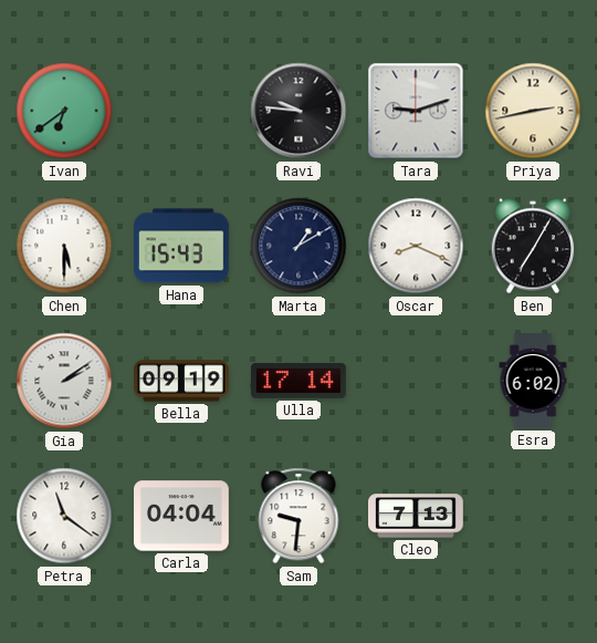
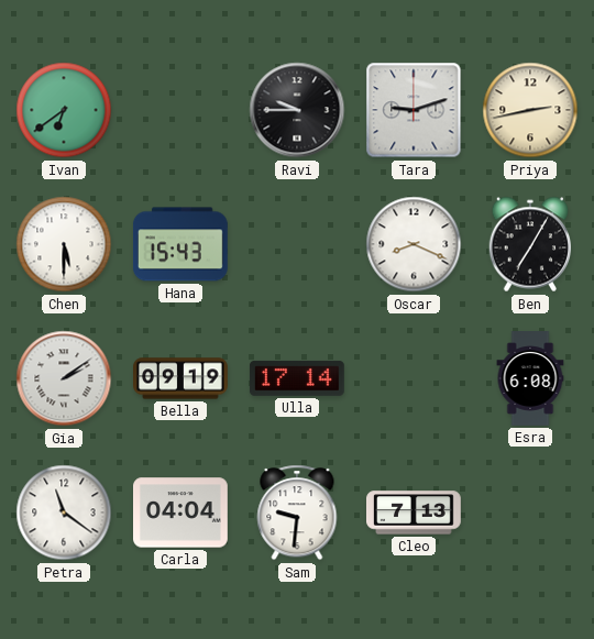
Ravi: 9:46 -> 9:45
Marta: 1:10 -> none
Esra: 6:02 -> 6:08
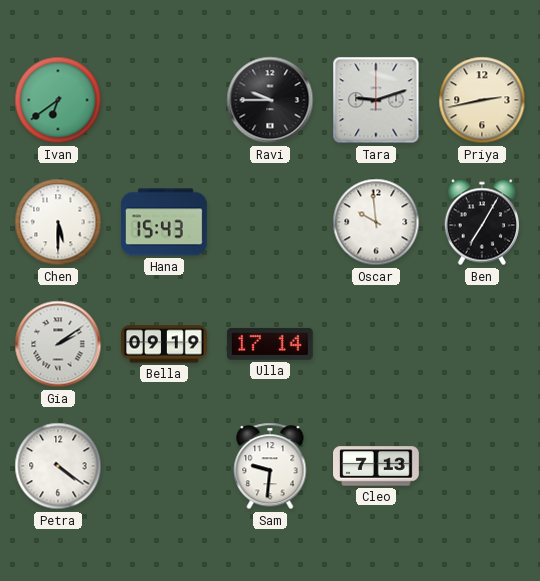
Oscar: 8:19 -> 9:59
Esra: 6:08 -> none
Petra: 11:21 -> 4:21
Carla: 04:04 -> none
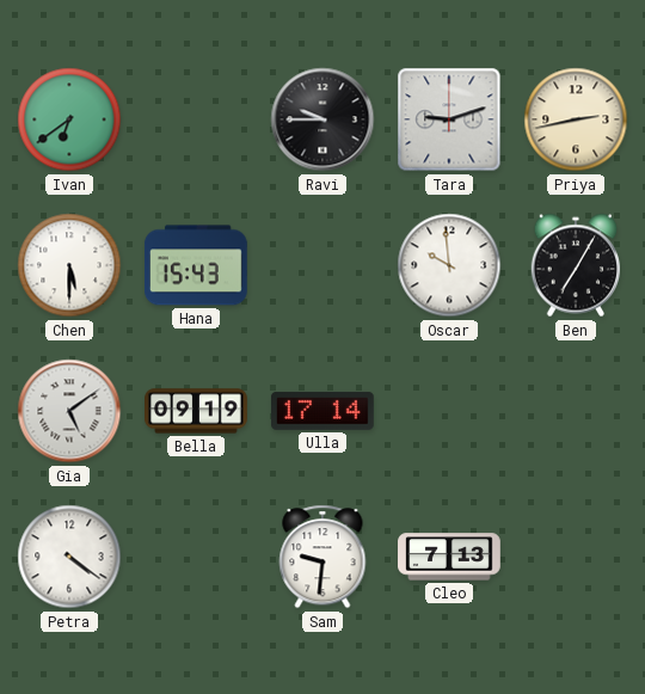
Gia: 2:09 -> 5:09
